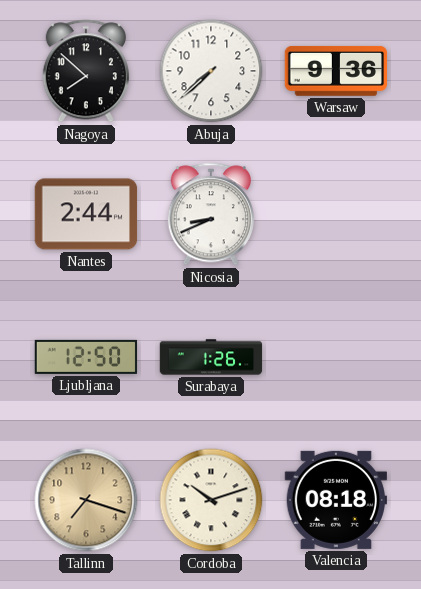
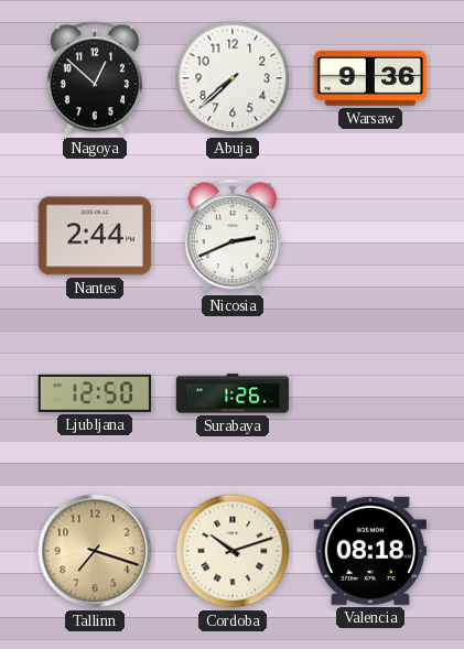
Nagoya: 7:52 -> 12:52
Nicosia: 8:41 -> 2:41
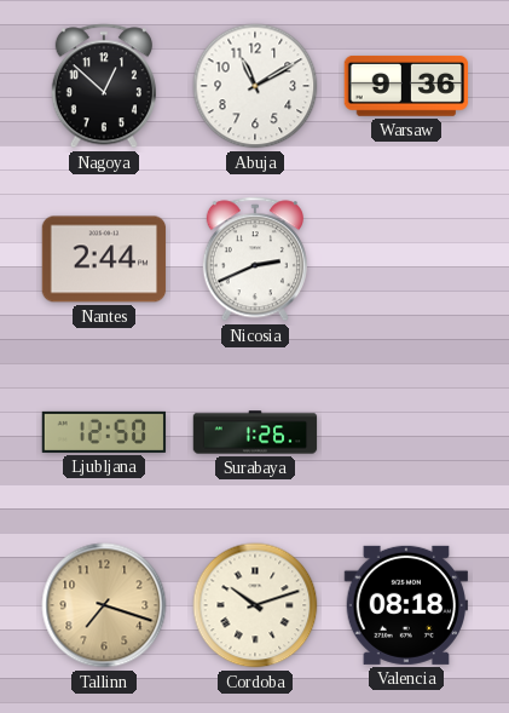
Abuja: 7:38 -> 11:10
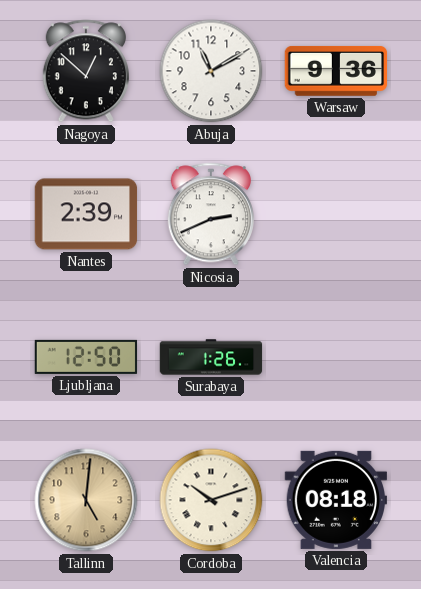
Nantes: 2:44 -> 2:39
Tallinn: 7:18 -> 5:01
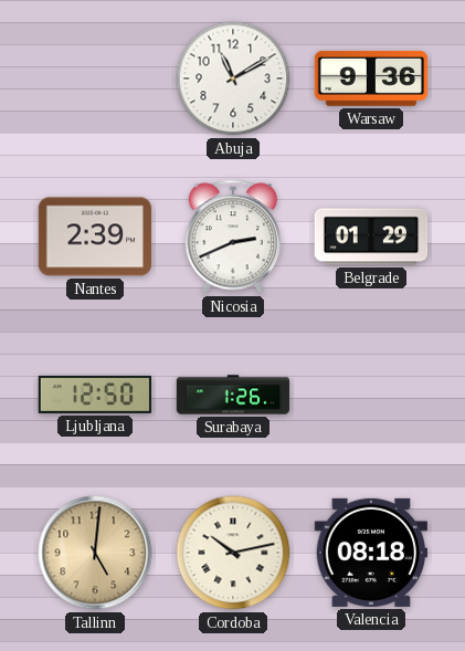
Nagoya: 12:52 -> none
Belgrade: none -> 01:29
Cordoba: 10:12 -> 10:13
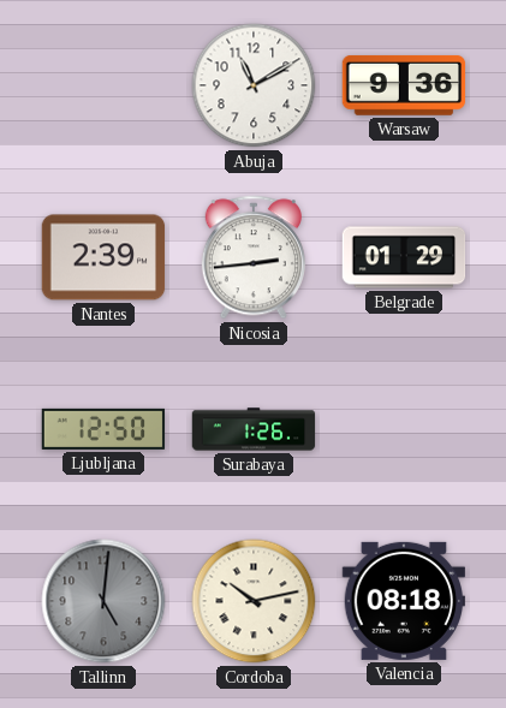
Nicosia: 2:41 -> 2:44
Tallinn dial: champagne -> grey
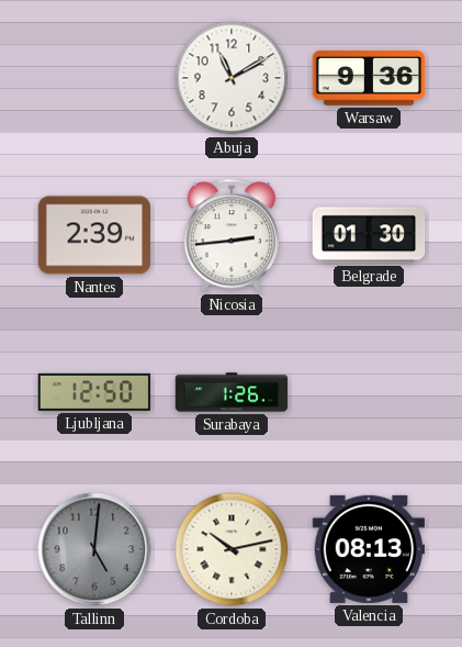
Belgrade: 01:29 -> 01:30
Valencia: 08:18 -> 08:13
